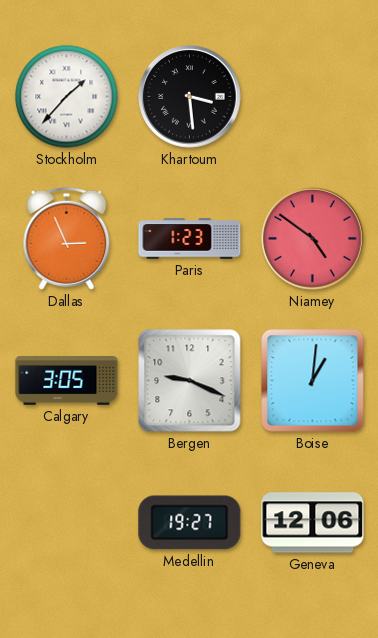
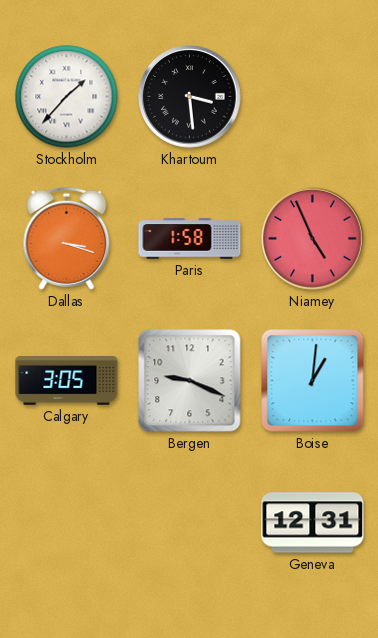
Dallas: 2:56 -> 3:18
Paris: 1:23 -> 1:58
Niamey: 4:51 -> 4:56
Medellin: 19:27 -> none
Geneva: 12:06 -> 12:31
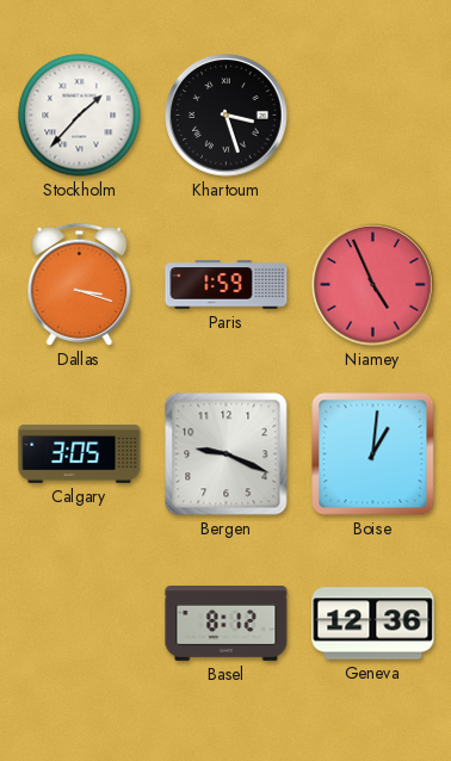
Khartoum: 3:29 -> 3:27
Paris: 1:58 -> 1:59
Basel: none -> 8:12
Geneva: 12:31 -> 12:36
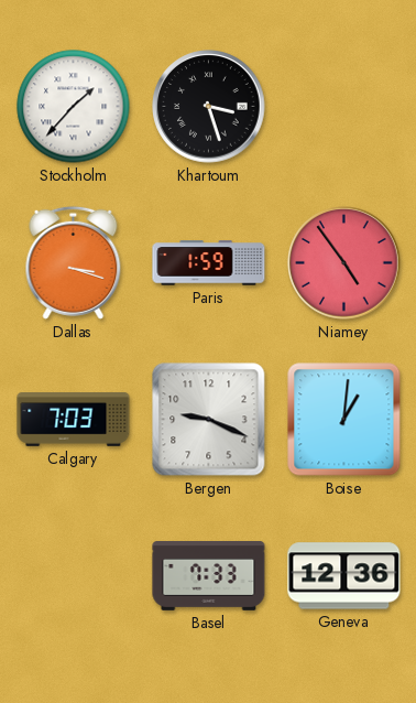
Niamey: 4:56 -> 4:54
Calgary: 3:05 -> 7:03
Basel: 8:12 -> 7:33
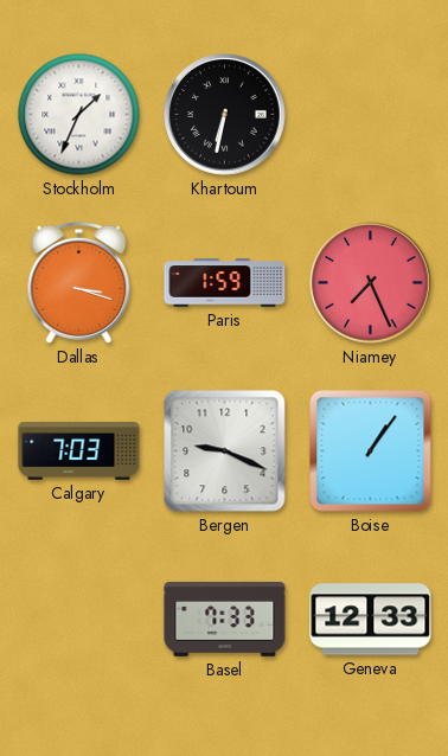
Stockholm: 1:37 -> 1:34
Khartoum: 3:27 -> 6:32
Niamey: 4:54 -> 7:26
Boise: 1:01 -> 1:06
Geneva: 12:36 -> 12:33
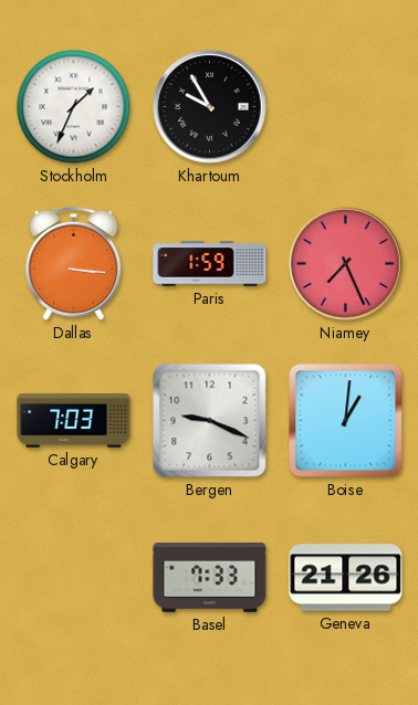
Khartoum: 6:32 -> 9:55
Dallas: 3:18 -> 3:16
Boise: 1:06 -> 1:01
Geneva: 12:33 -> 21:26
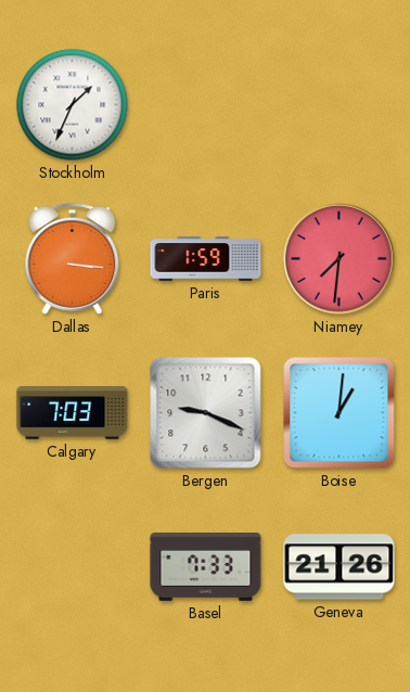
Khartoum: 9:55 -> none
Niamey: 7:26 -> 7:31
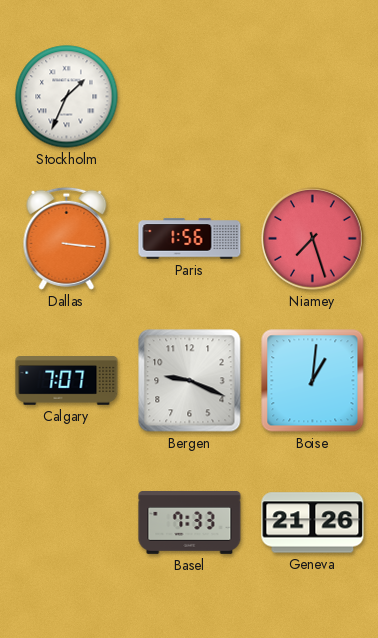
Paris: 1:59 -> 1:56
Niamey: 7:31 -> 7:27
Calgary: 7:03 -> 7:07
